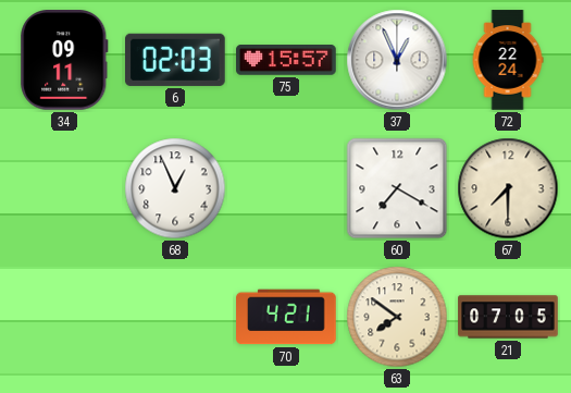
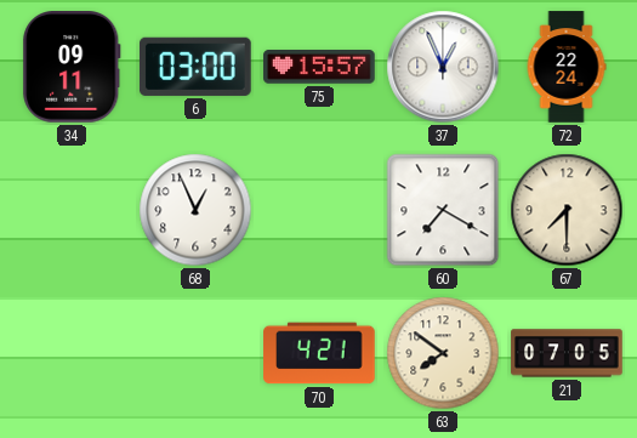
6: 02:03 -> 03:00
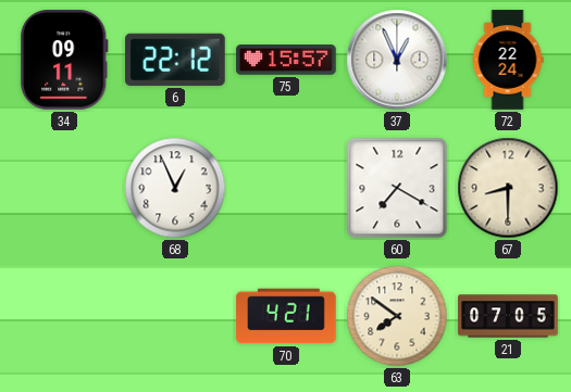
6: 03:00 -> 22:12
67: 7:30 -> 8:30
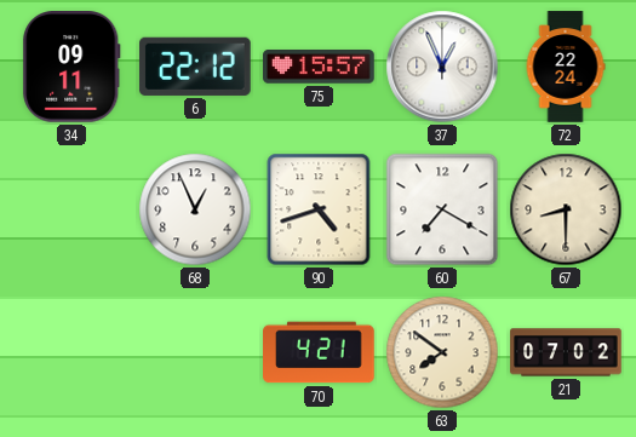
90: none -> 4:42
21: 07:05 -> 07:02
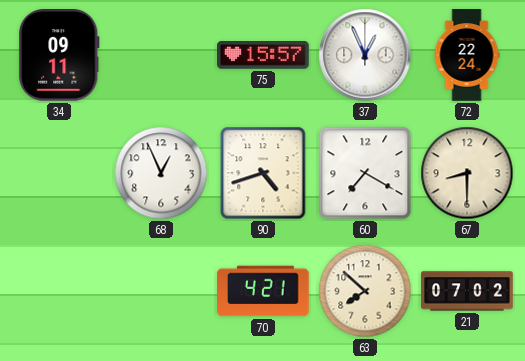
6: 22:12 -> none
63: 7:51 -> 7:52
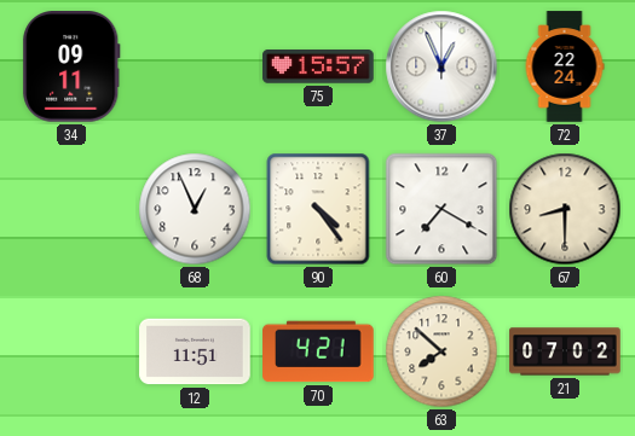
90: 4:42 -> 4:24
12: none -> 11:51
